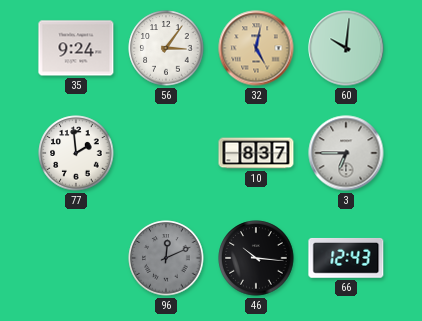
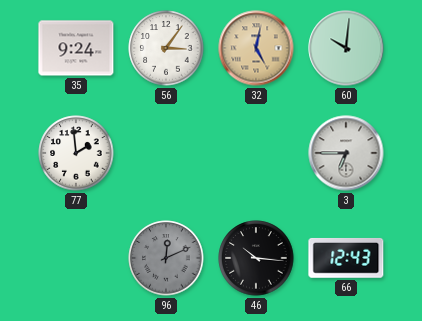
10: 8:37 -> none
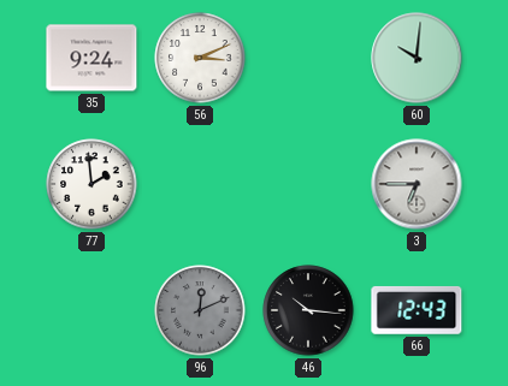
56: 3:06 -> 3:11
32: 5:02 -> none
